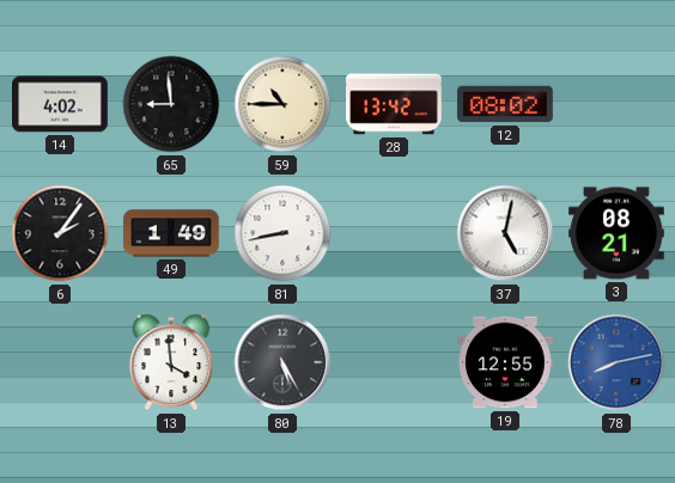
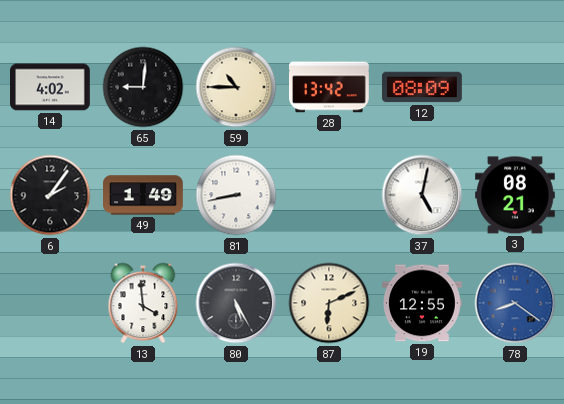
65: 8:59 -> 9:01
12: 08:02 -> 08:09
87: none -> 6:11
78: 8:13 -> 8:21
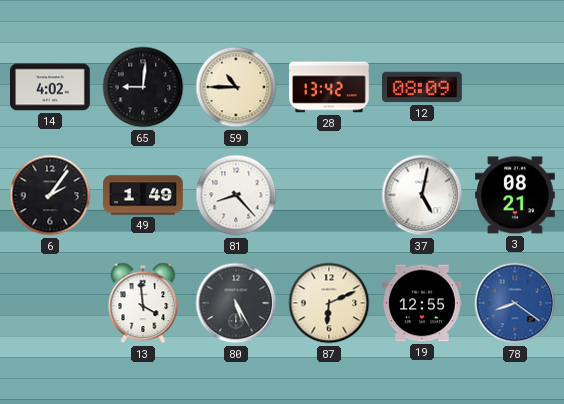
81: 8:43 -> 8:23
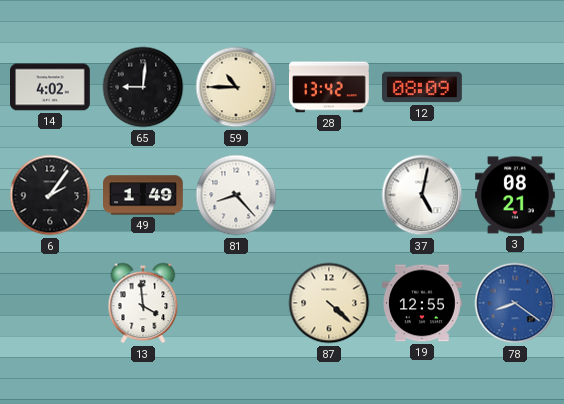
80: 5:25 -> none
87: 6:11 -> 4:22
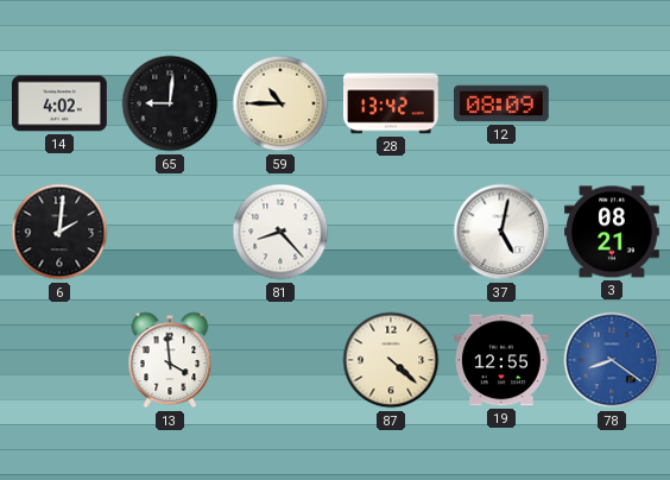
6: 2:06 -> 2:01
49: 1:49 -> none
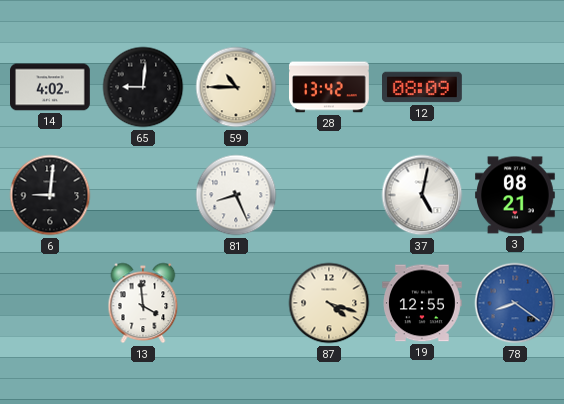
6: 2:01 -> 9:01
81: 8:23 -> 8:26
87: 4:22 -> 4:18
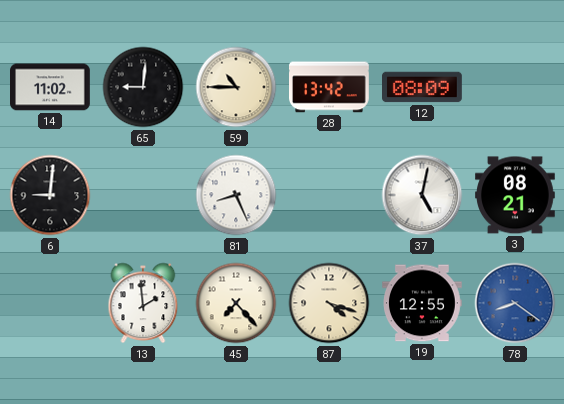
14: 4:02 -> 11:02
13: 3:59 -> 1:59
45: none -> 7:23
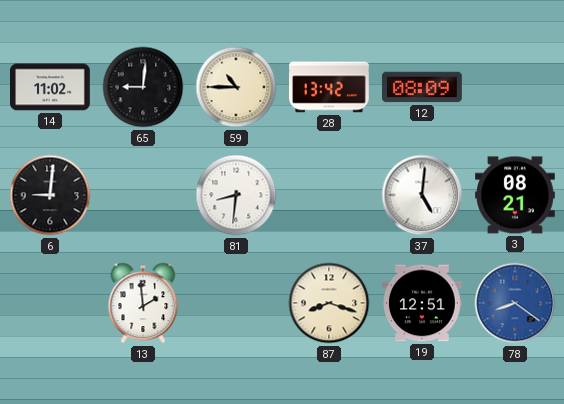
81: 8:26 -> 8:31
37: 5:02 -> 5:01
45: 7:23 -> none
87: 4:18 -> 8:18
19: 12:55 -> 12:51
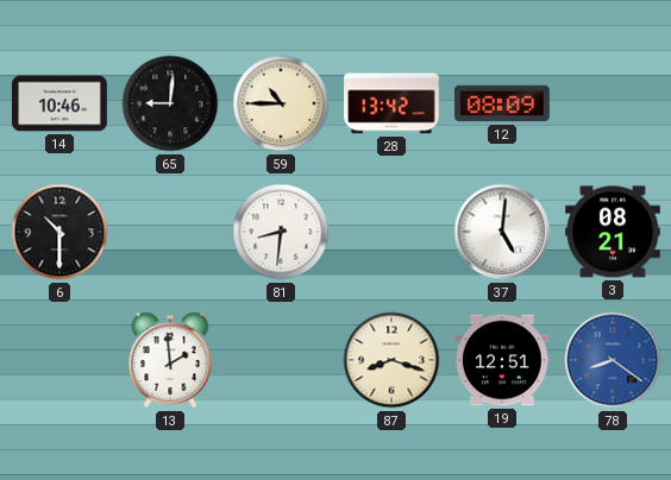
14: 11:02 -> 10:46
6: 9:01 -> 10:30
